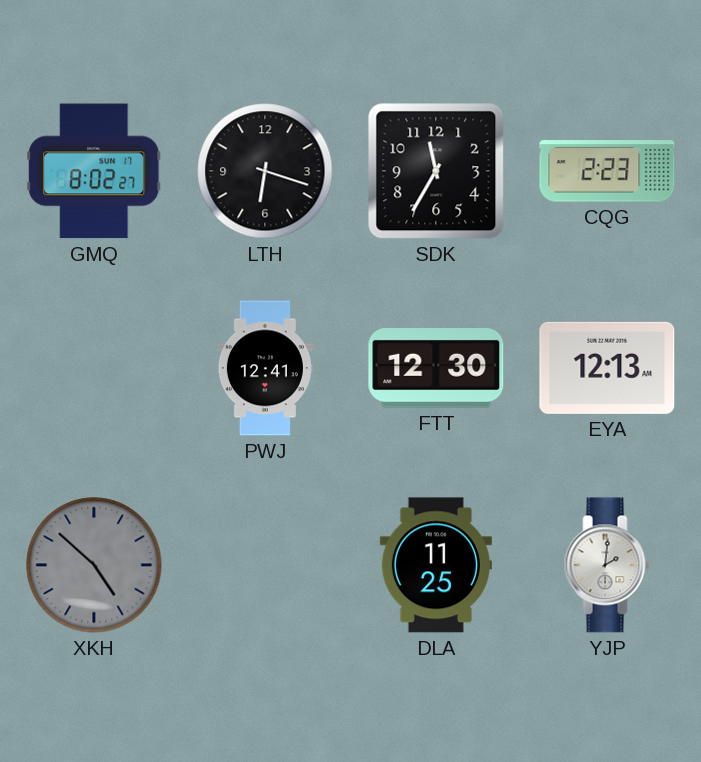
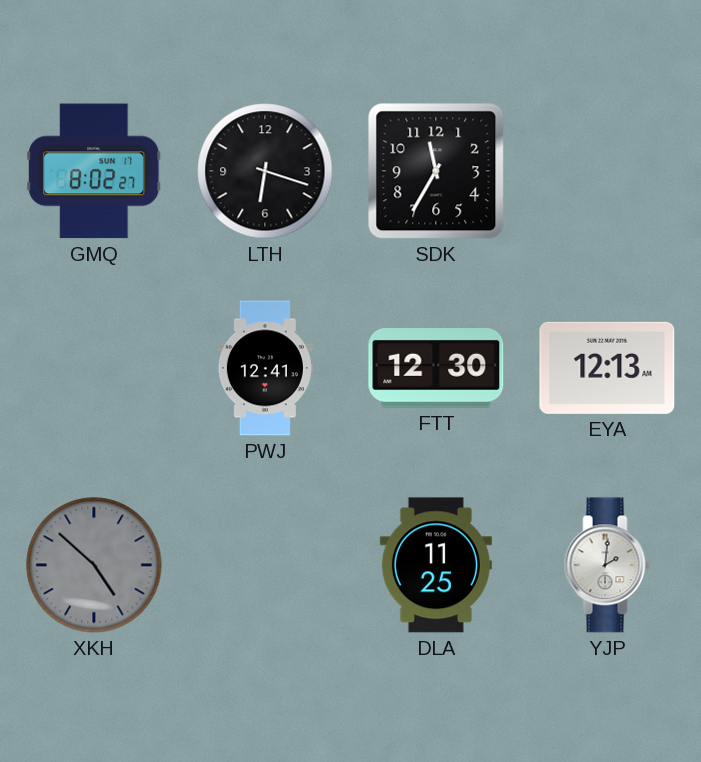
CQG: 2:23 -> none
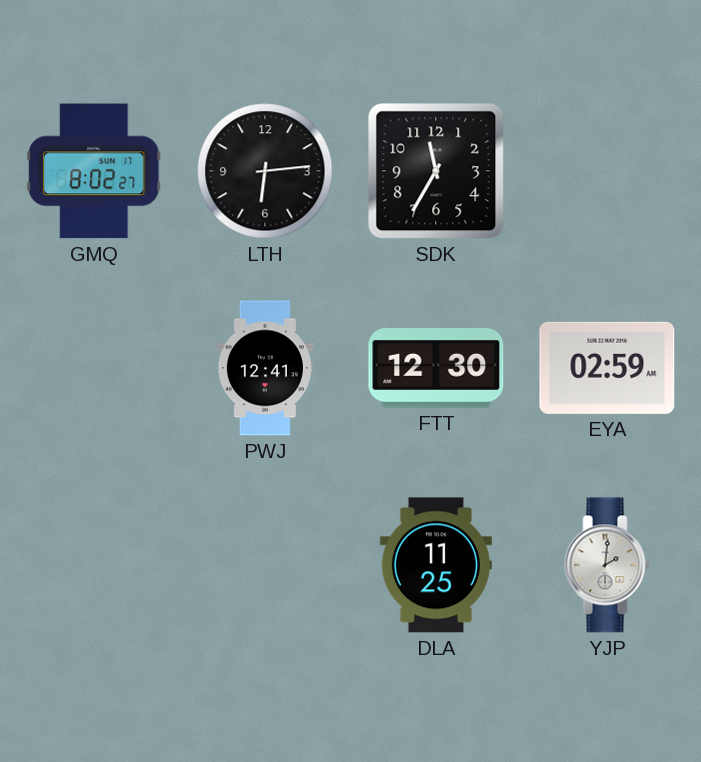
LTH: 6:18 -> 6:14
EYA: 12:13 -> 02:59
XKH: 4:52 -> none
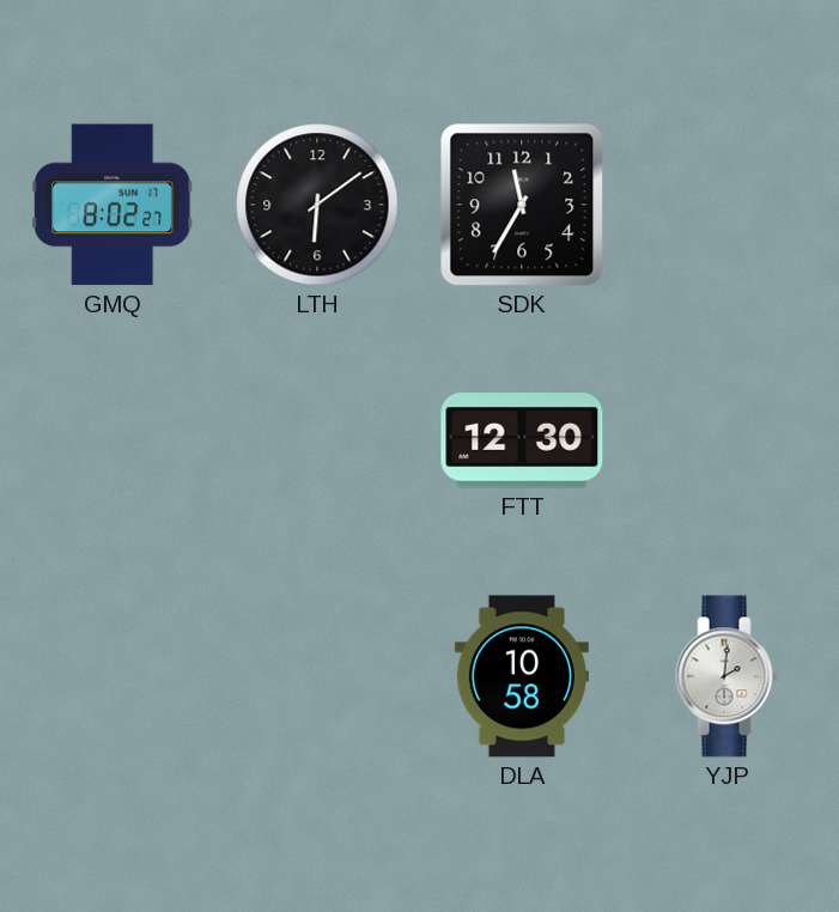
LTH: 6:14 -> 6:09
PWJ: 12:41 -> none
EYA: 02:59 -> none
DLA: 11:25 -> 10:58
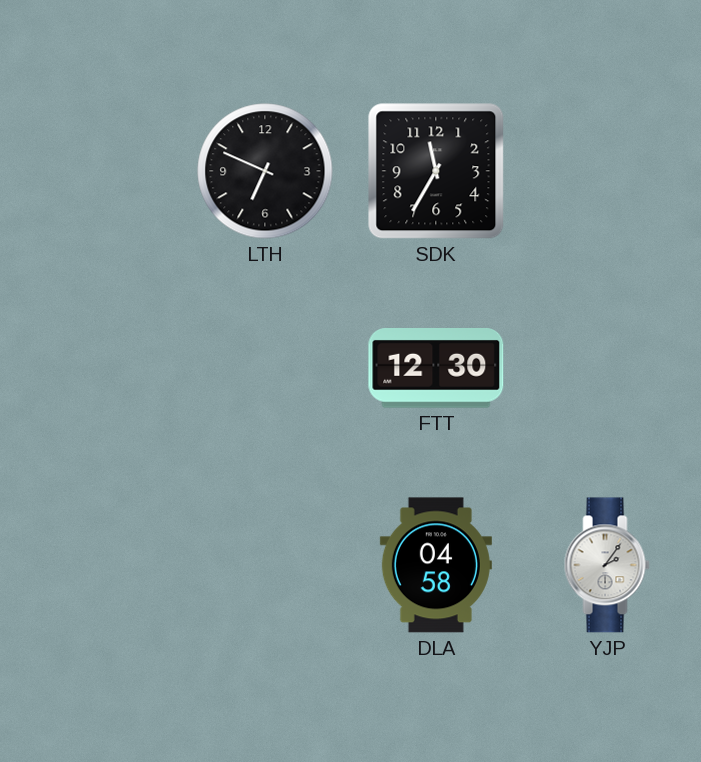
GMQ: 8:02 -> none
LTH: 6:09 -> 6:49
DLA: 10:58 -> 04:58
YJP: 2:01 -> 2:06
